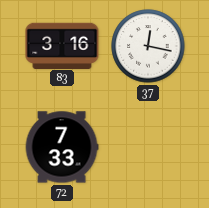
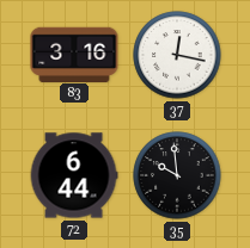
72: 7:33 -> 6:44
35: none -> 9:59
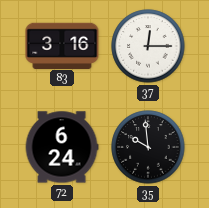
37: 12:17 -> 12:15
72: 6:44 -> 6:24
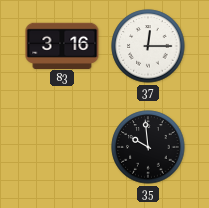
72: 6:24 -> none
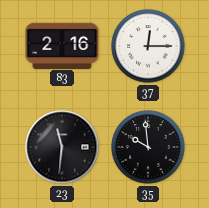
83: 3:16 -> 2:16
23: none -> 11:31
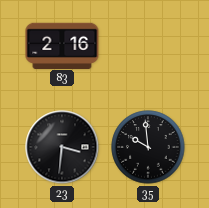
37: 12:15 -> none
23: 11:31 -> 3:31
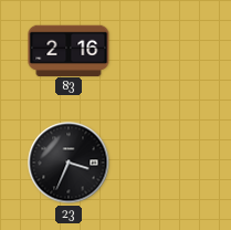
23: 3:31 -> 3:34
35: 9:59 -> none
